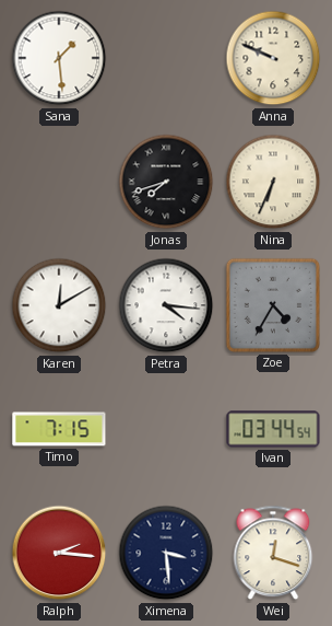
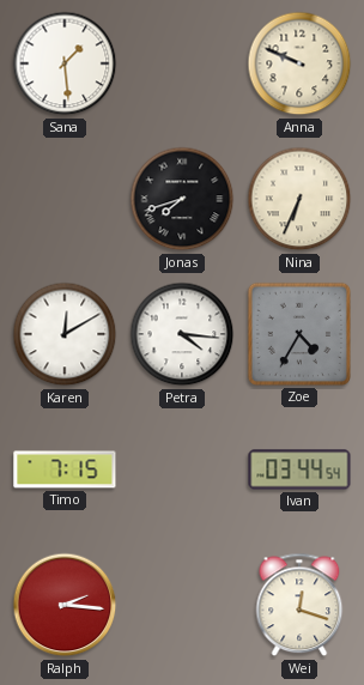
Ximena: 3:29 -> none
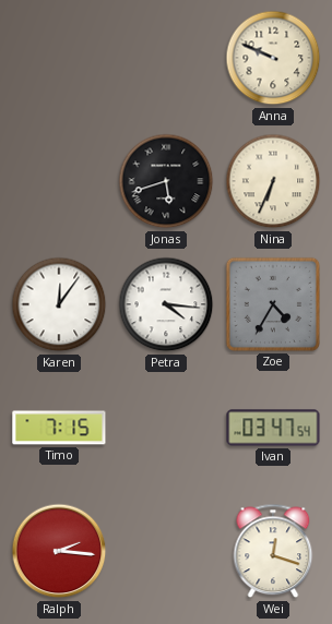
Sana: 1:29 -> none
Jonas: 7:42 -> 5:42
Karen: 12:10 -> 12:06
Ivan: 03:44 -> 03:47
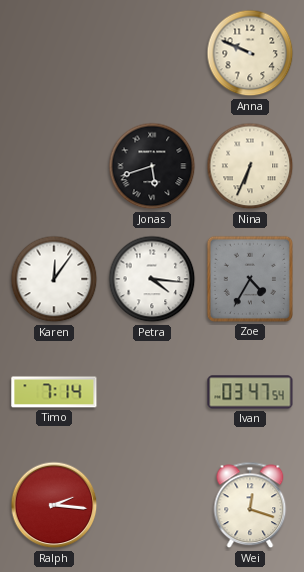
Timo: 7:15 -> 7:14
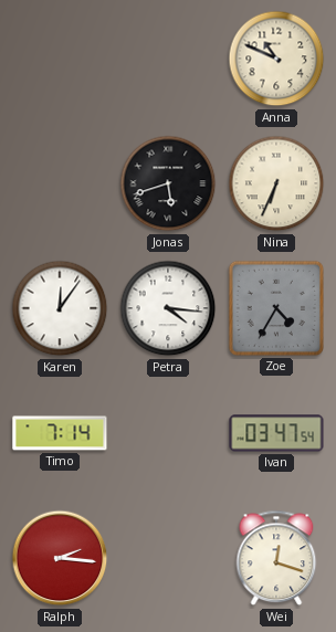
Anna: 9:49 -> 10:49
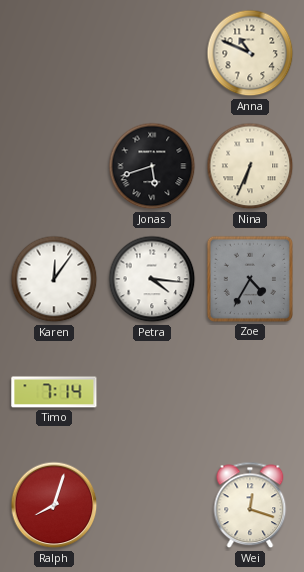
Ivan: 03:47 -> none
Ralph: 2:16 -> 8:03
